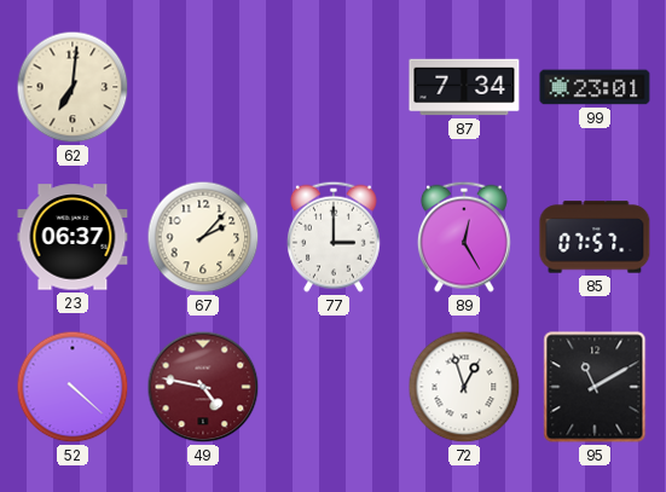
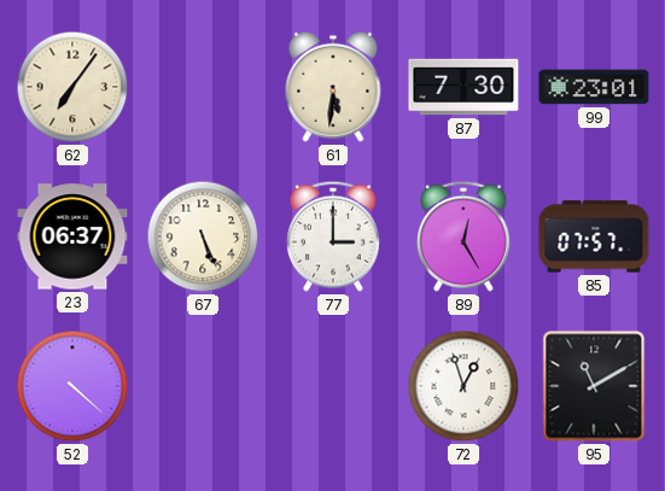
62: 7:01 -> 7:06
61: none -> 5:31
87: 7:34 -> 7:30
67: 2:07 -> 5:26
49: 4:47 -> none
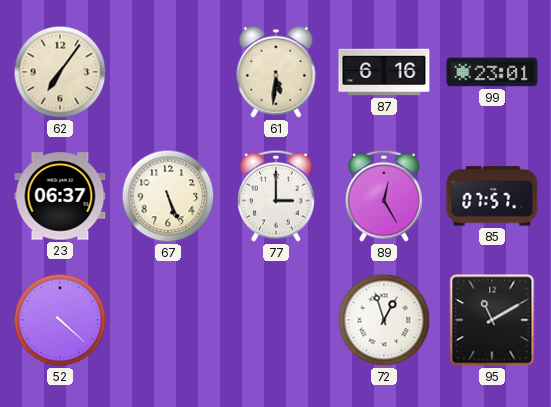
87: 7:30 -> 6:16
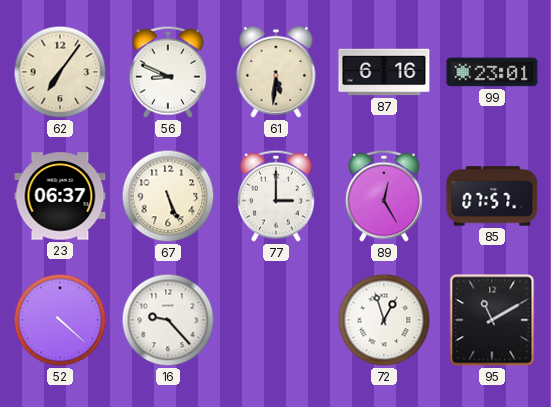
56: none -> 8:49
16: none -> 9:23
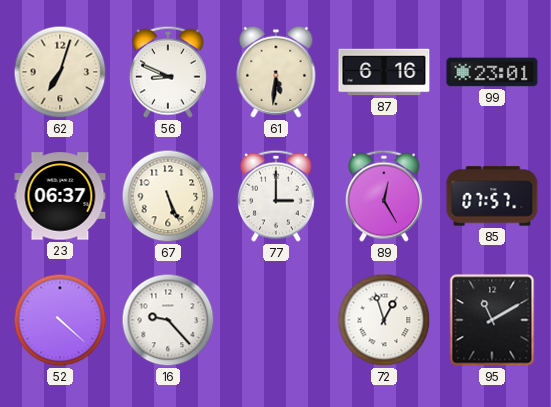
62: 7:06 -> 7:03
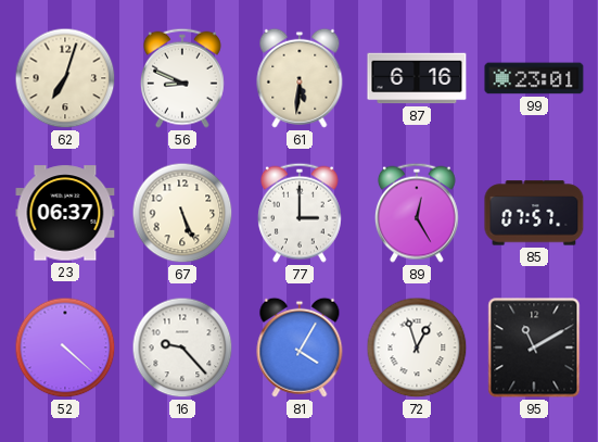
81: none -> 4:05
